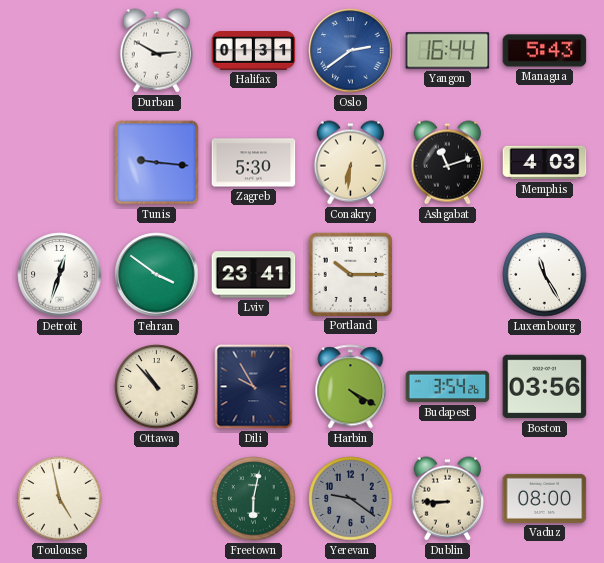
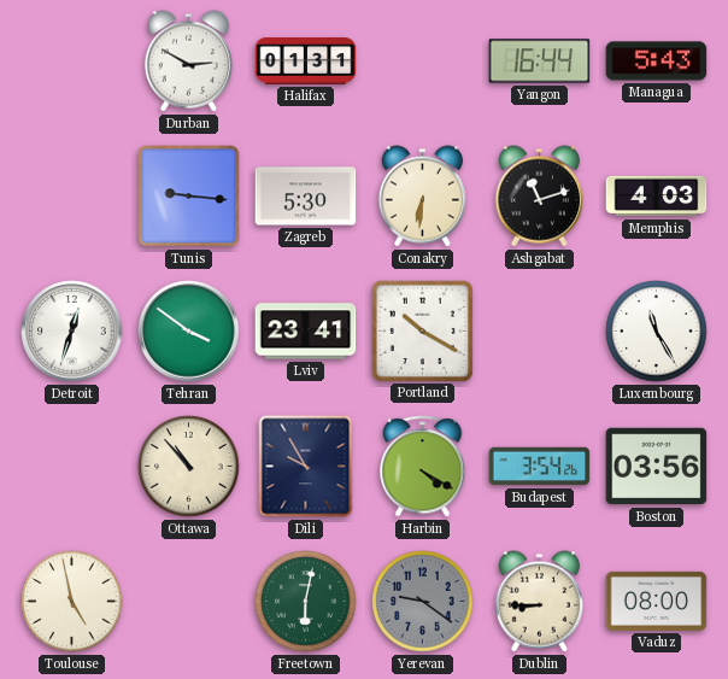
Oslo: 2:39 -> none
Portland: 10:15 -> 10:20
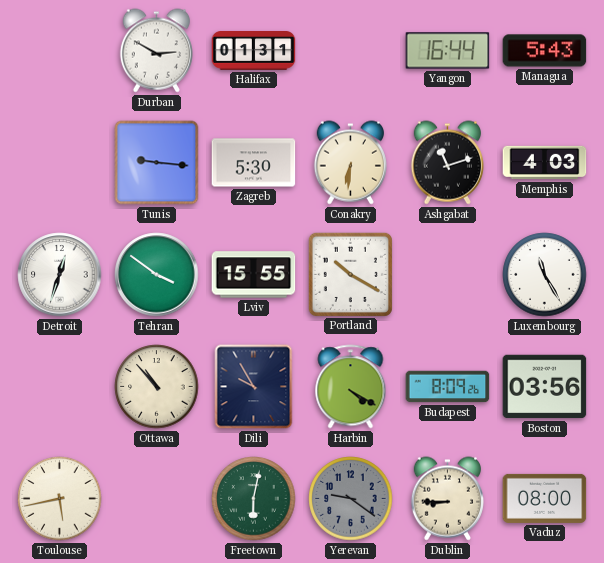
Lviv: 23:41 -> 15:55
Budapest: 3:54 -> 8:09
Toulouse: 4:58 -> 5:43
